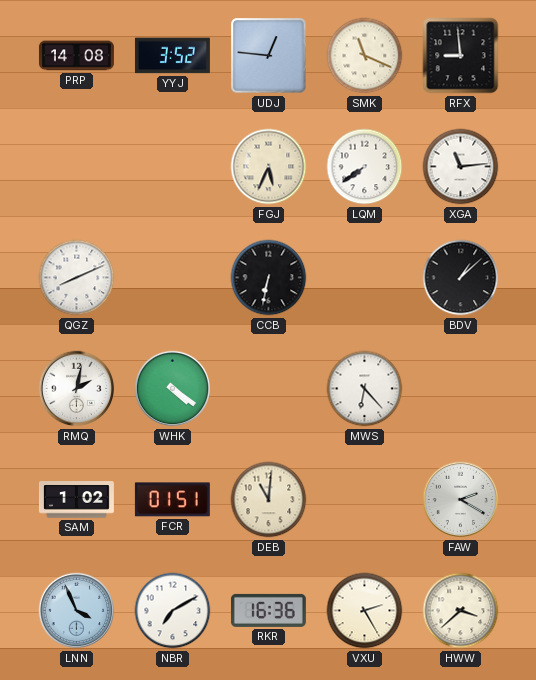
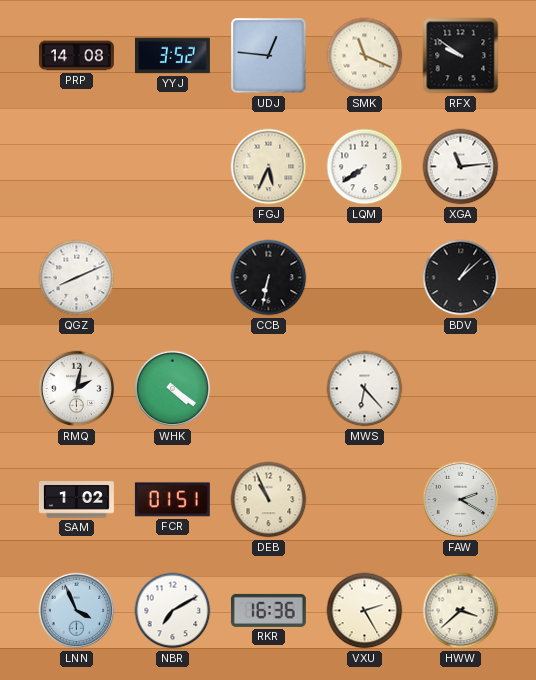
RFX: 8:59 -> 9:51
DEB: 11:01 -> 10:56
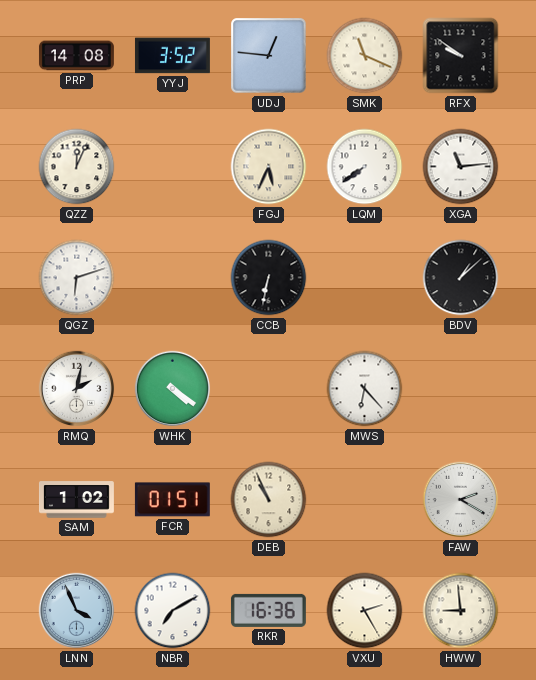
QZZ: none -> 12:04
QGZ: 8:11 -> 6:12
HWW: 3:38 -> 8:59
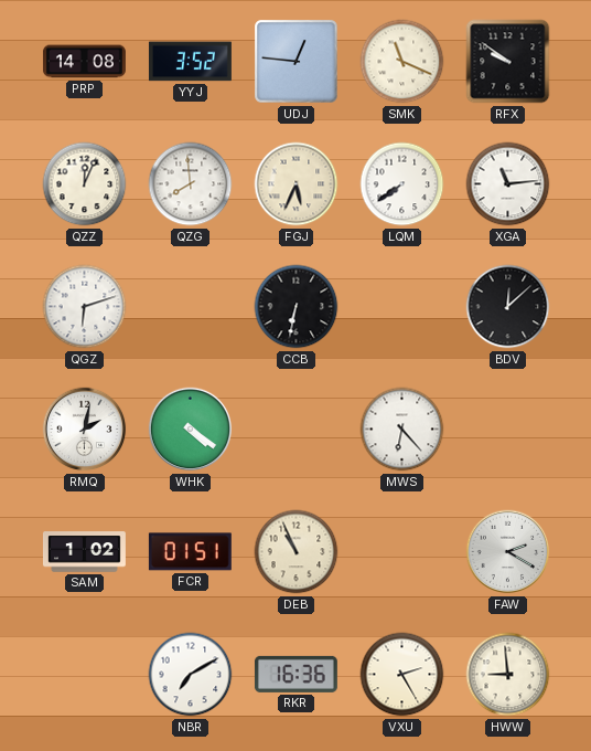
QZG: none -> 7:59
BDV: 1:08 -> 12:08
LNN: 3:56 -> none
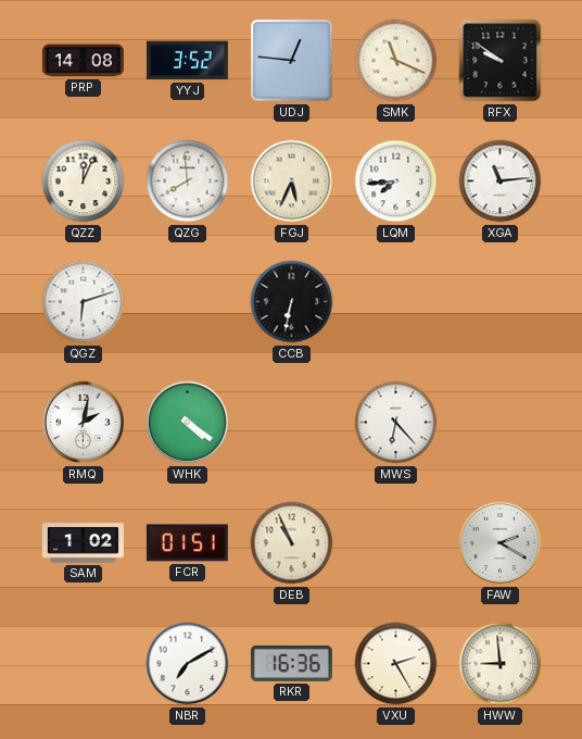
LQM: 7:39 -> 7:44
BDV: 12:08 -> none
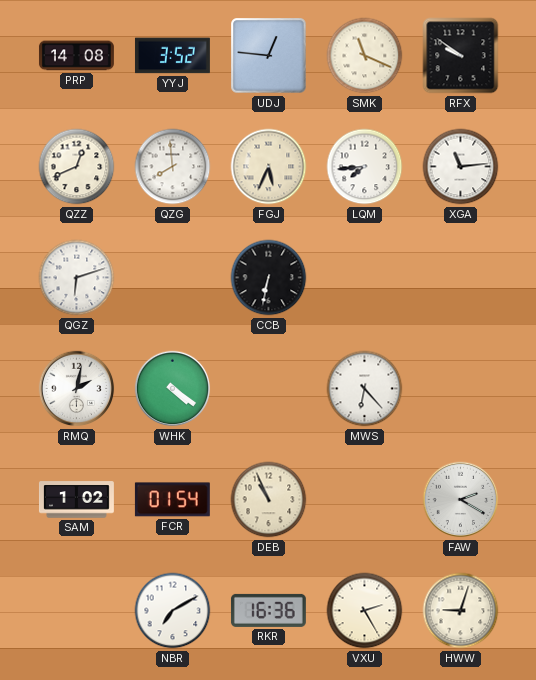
QZZ: 12:04 -> 12:41
FCR: 01:51 -> 01:54
HWW: 8:59 -> 9:03
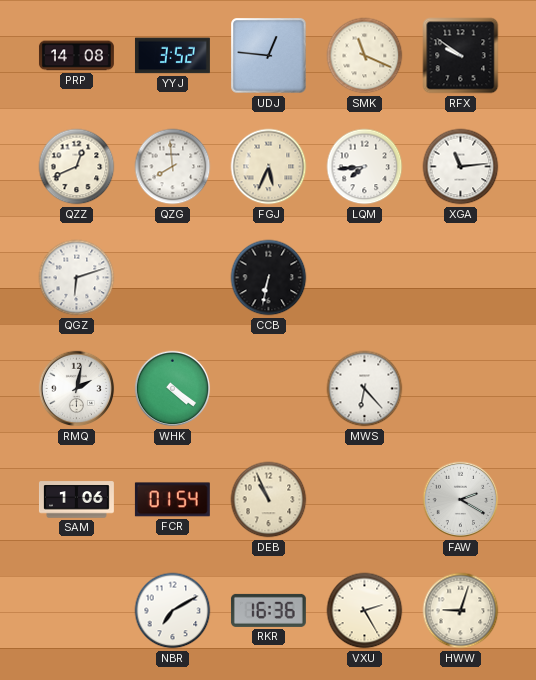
SAM: 1:02 -> 1:06
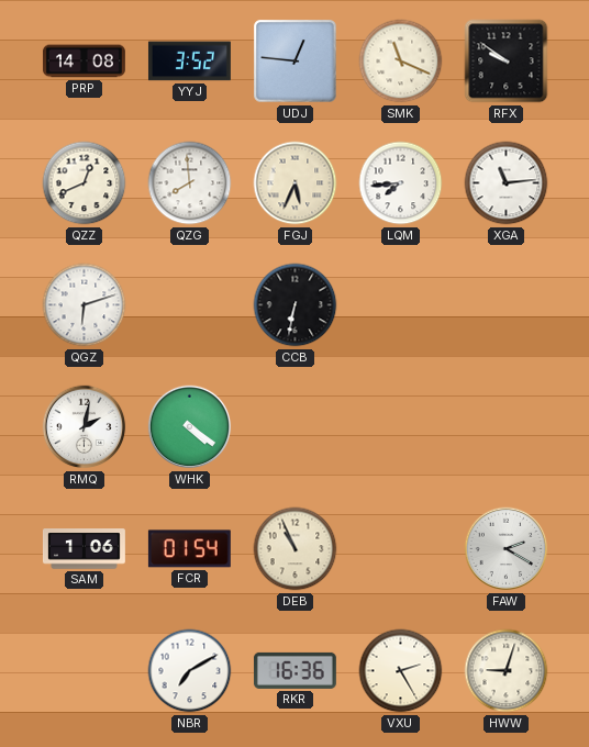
MWS: 6:23 -> none
